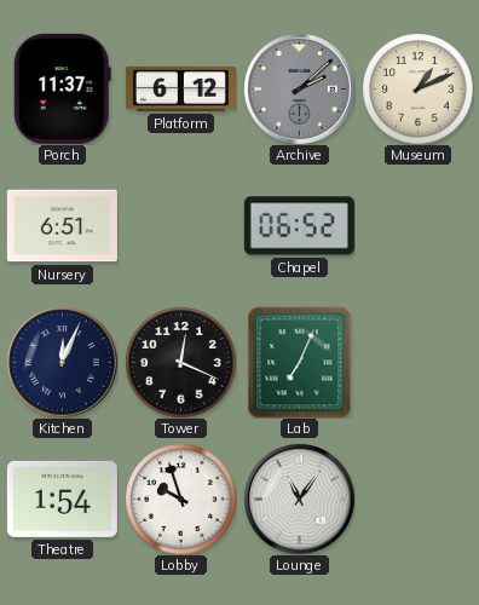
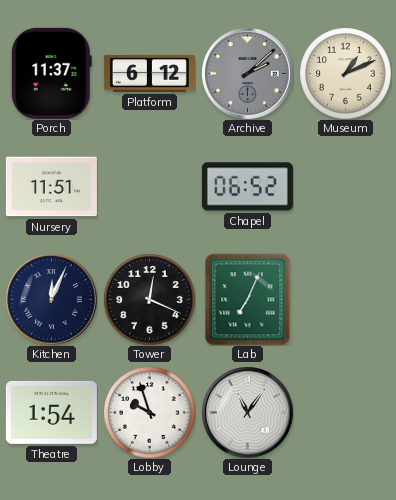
Nursery: 6:51 -> 11:51
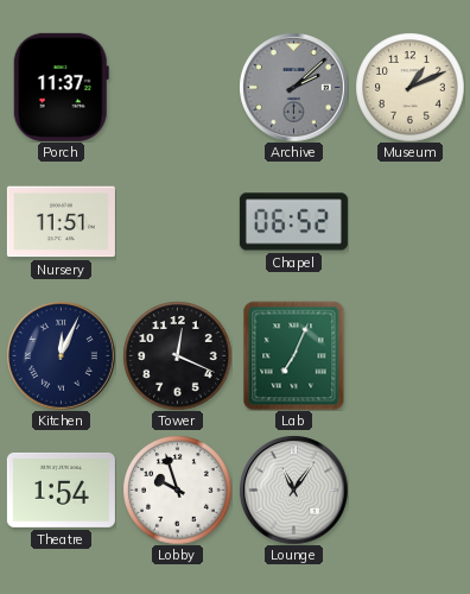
Platform: 6:12 -> none
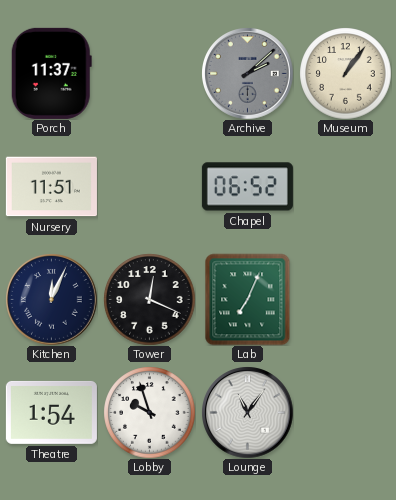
Museum: 1:11 -> 1:06
